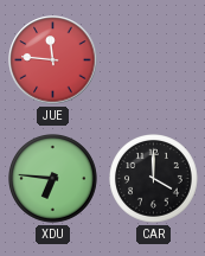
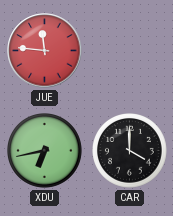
XDU: 6:46 -> 6:43
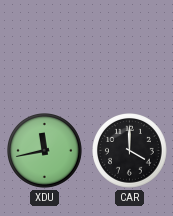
JUE: 11:46 -> none
XDU: 6:43 -> 11:43
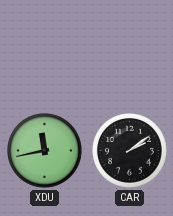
CAR: 4:00 -> 2:09
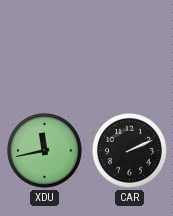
CAR: 2:09 -> 2:11
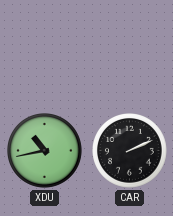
XDU: 11:43 -> 10:43
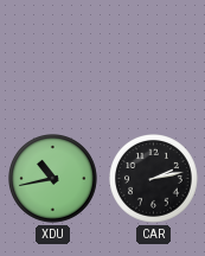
CAR: 2:11 -> 2:13
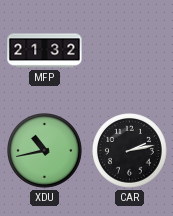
MFP: none -> 21:32
